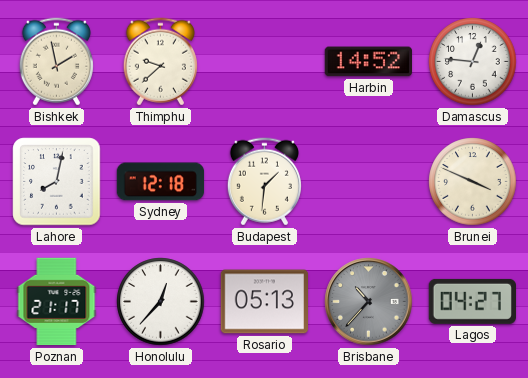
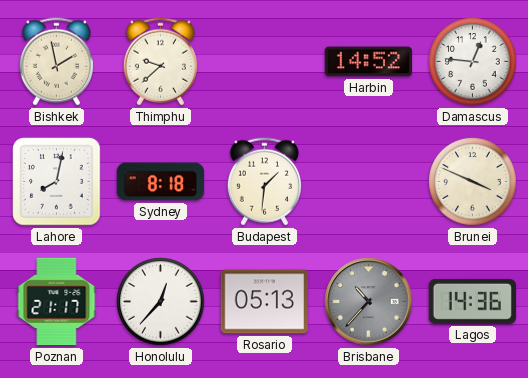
Sydney: 12:18 -> 8:18
Lagos: 04:27 -> 14:36
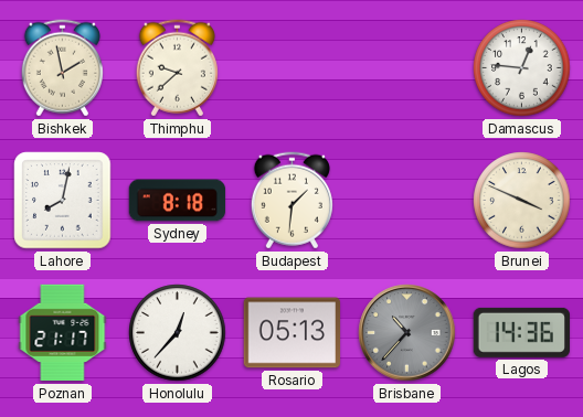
Harbin: 14:52 -> none
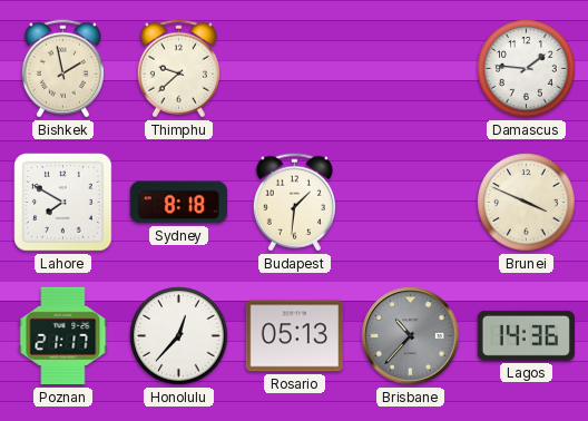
Damascus: 12:46 -> 1:46
Lahore: 8:02 -> 7:50
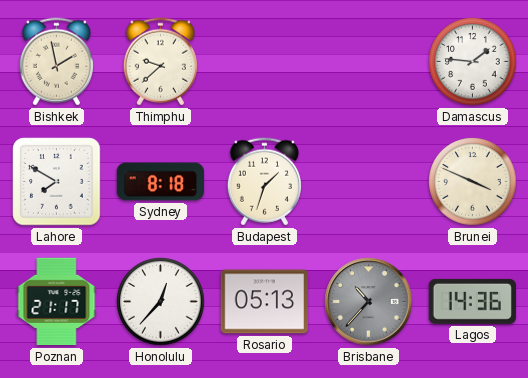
Budapest: 1:31 -> 1:33
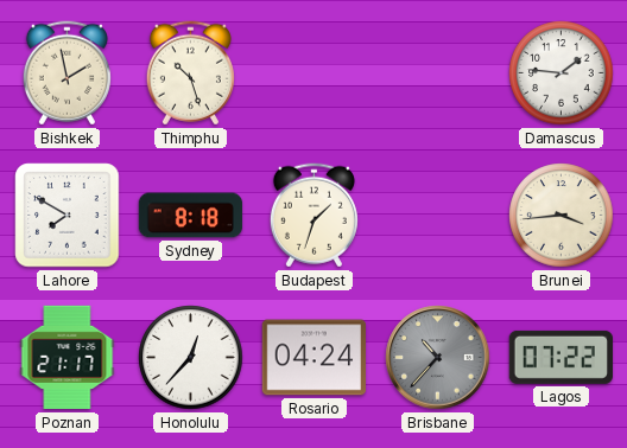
Thimphu: 9:38 -> 10:27
Brunei: 3:49 -> 3:44
Rosario: 05:13 -> 04:24
Lagos: 14:36 -> 07:22
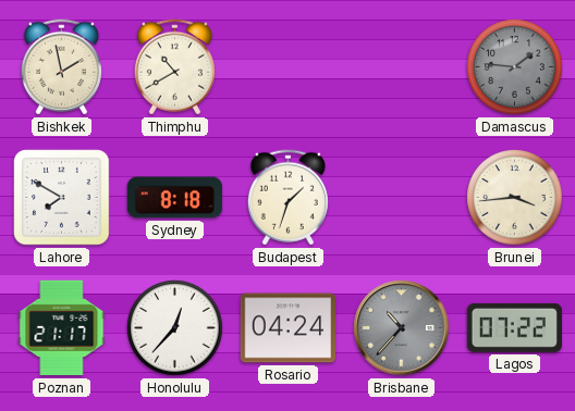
Thimphu: 10:27 -> 10:40
Damascus dial: white -> grey
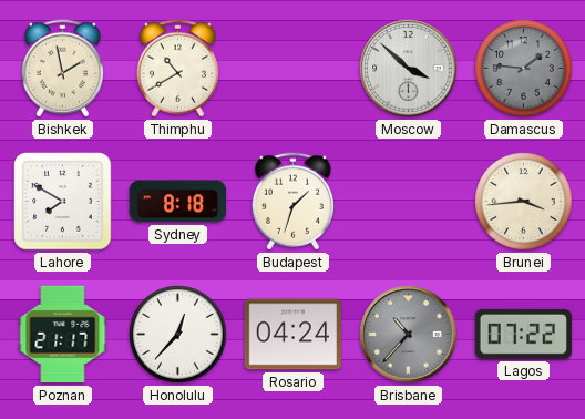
Moscow: none -> 3:52
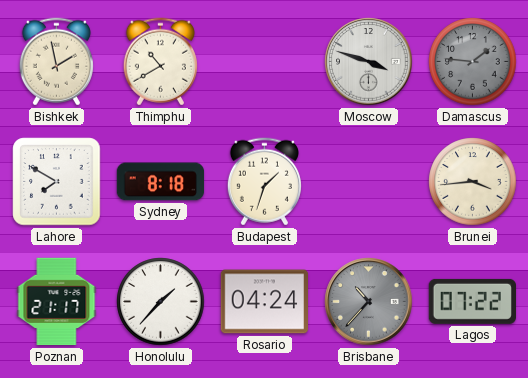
Moscow: 3:52 -> 3:48
Honolulu: 12:37 -> 1:37
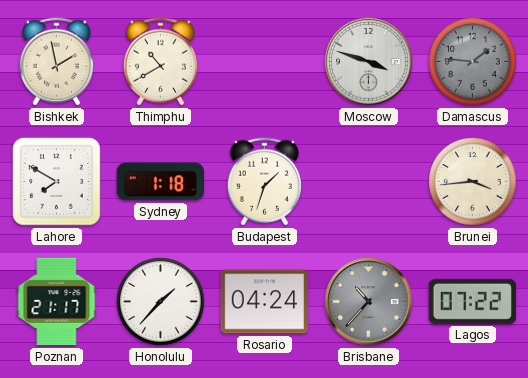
Sydney: 8:18 -> 1:18
